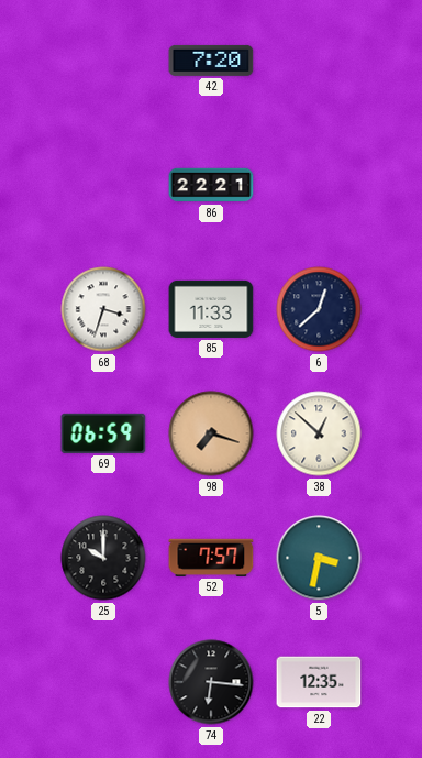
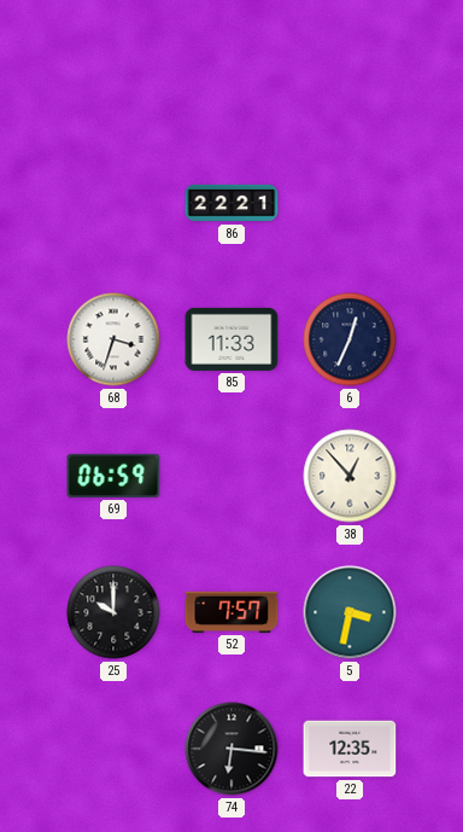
42: 7:20 -> none
6: 12:38 -> 12:34
98: 7:18 -> none
38: 12:52 -> 12:53
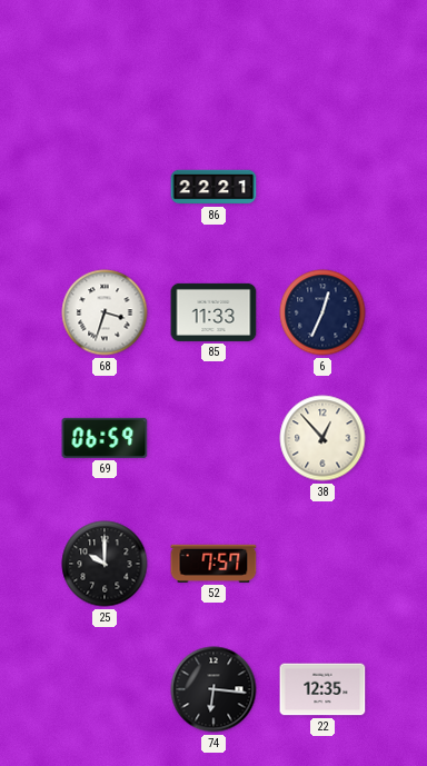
5: 3:32 -> none
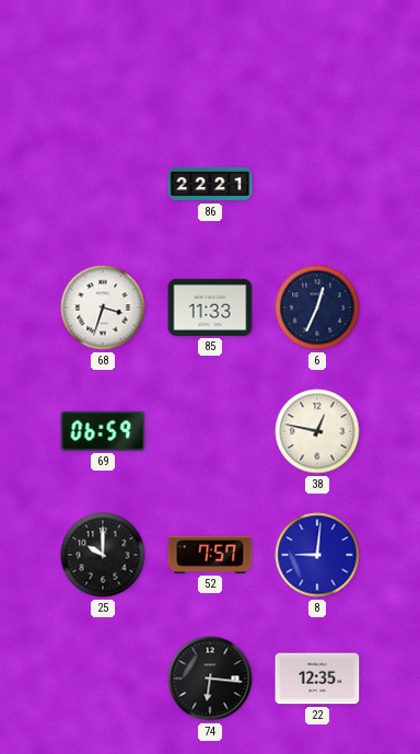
38: 12:53 -> 12:47
8: none -> 9:01
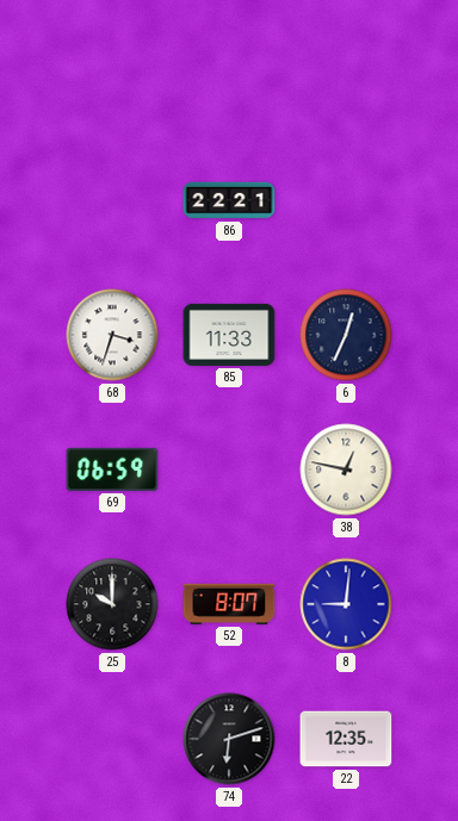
52: 7:57 -> 8:07
74: 6:16 -> 6:12
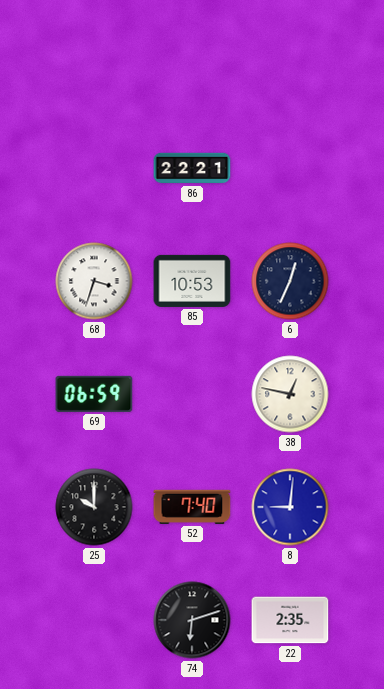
85: 11:33 -> 10:53
52: 8:07 -> 7:40
22: 12:35 -> 2:35
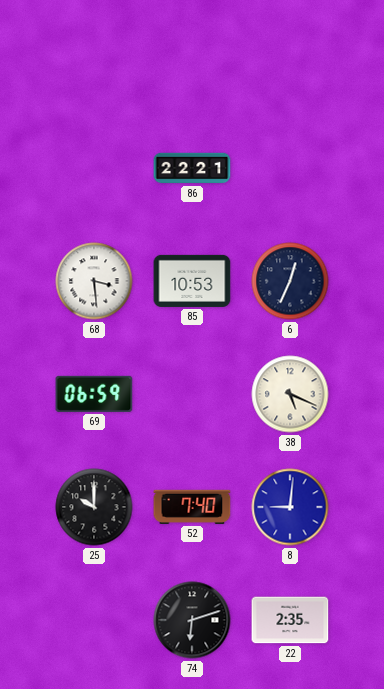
68: 3:33 -> 3:29
38: 12:47 -> 5:19
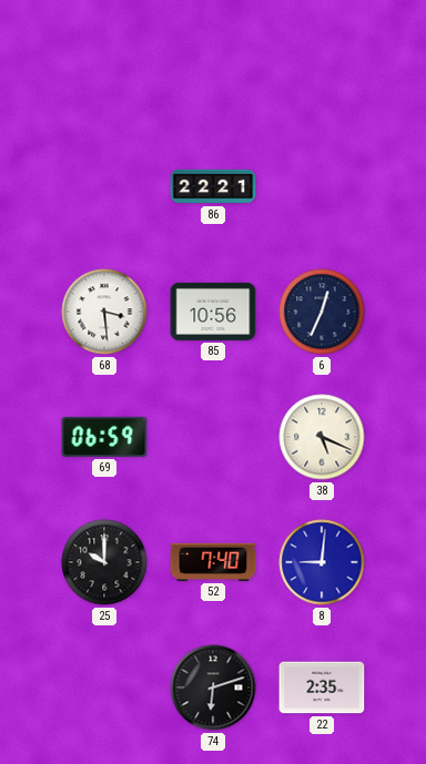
85: 10:53 -> 10:56
